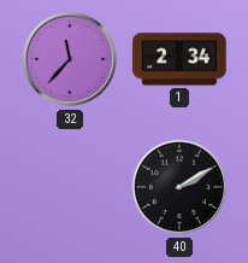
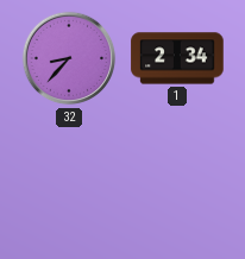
32: 11:37 -> 8:37
40: 2:10 -> none
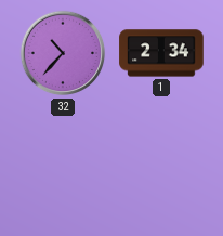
32: 8:37 -> 10:37
